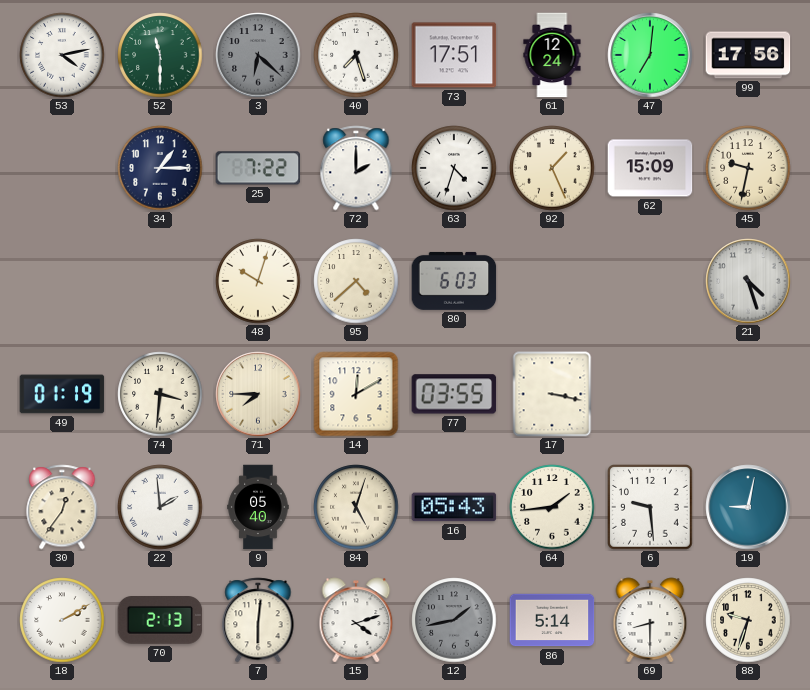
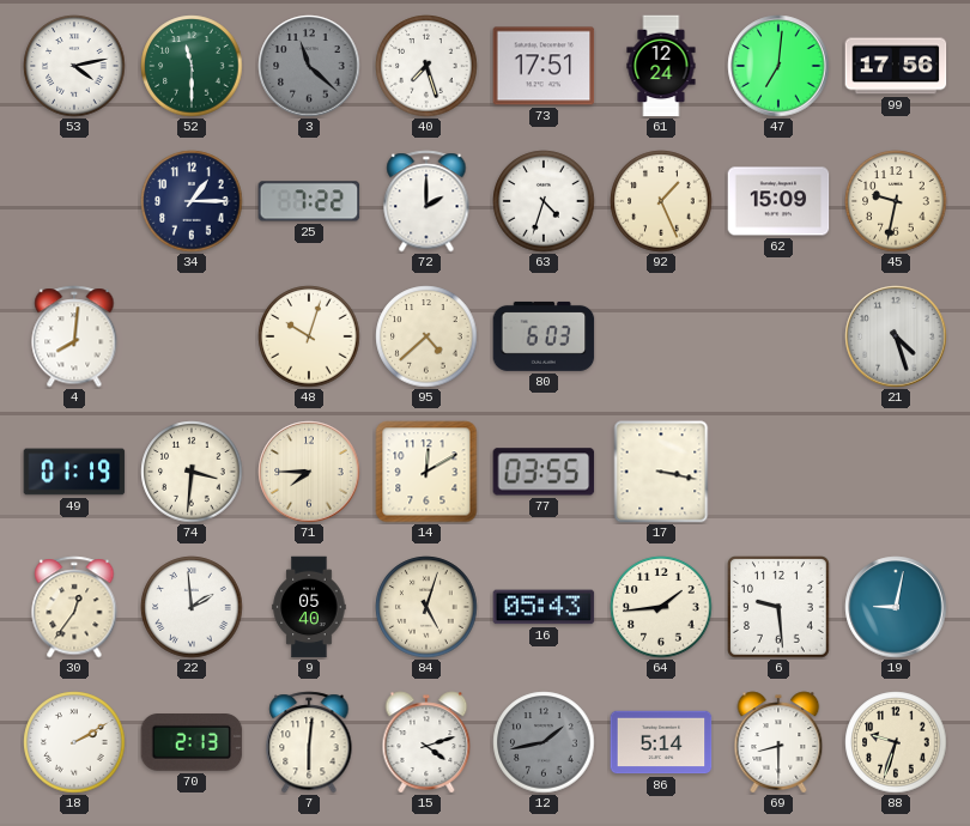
3: 6:22 -> 11:22
4: none -> 8:01
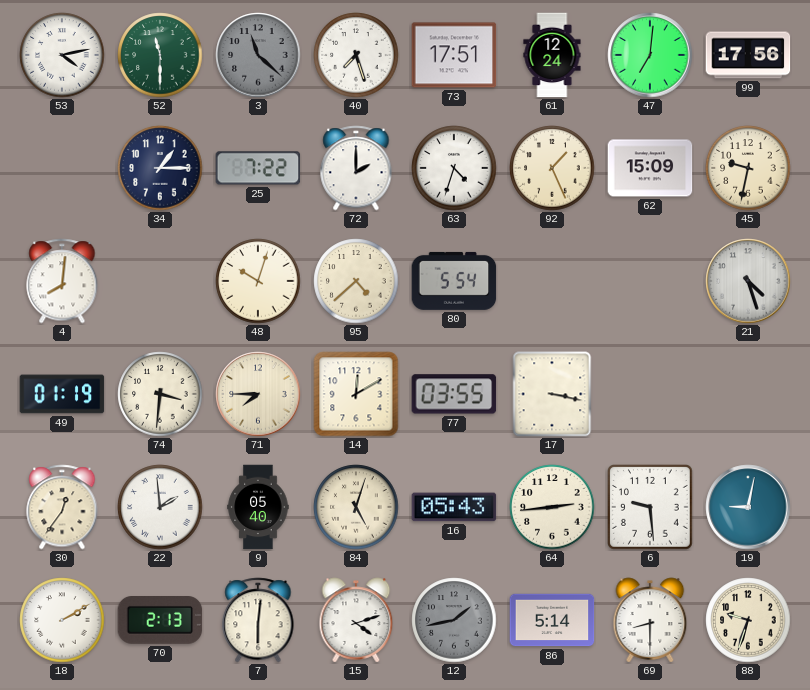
80: 6:03 -> 5:54
64: 1:44 -> 2:44
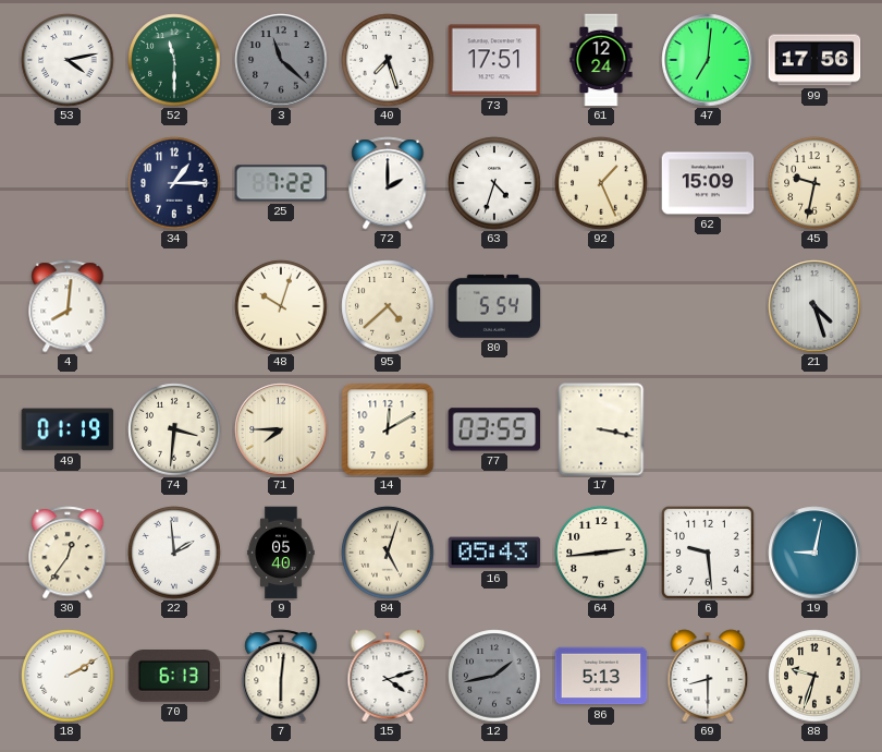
70: 2:13 -> 6:13
86: 5:14 -> 5:13
